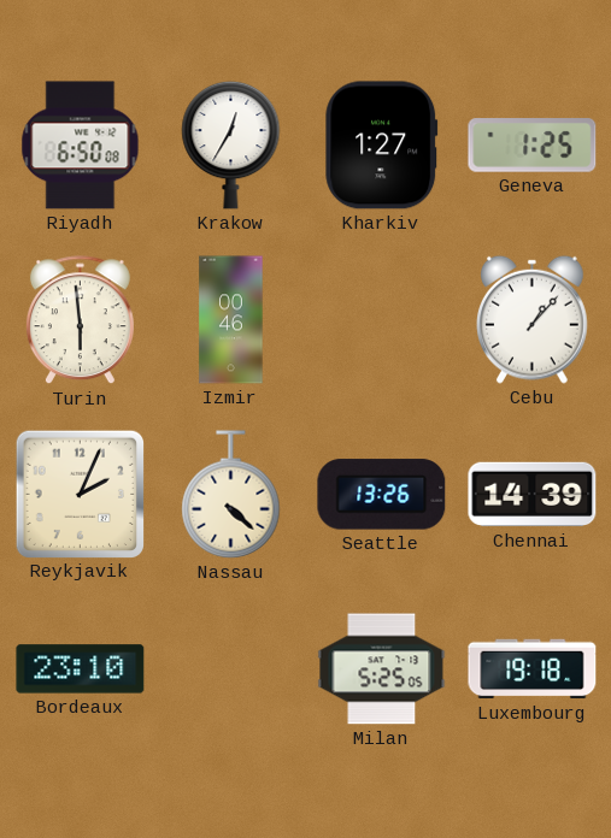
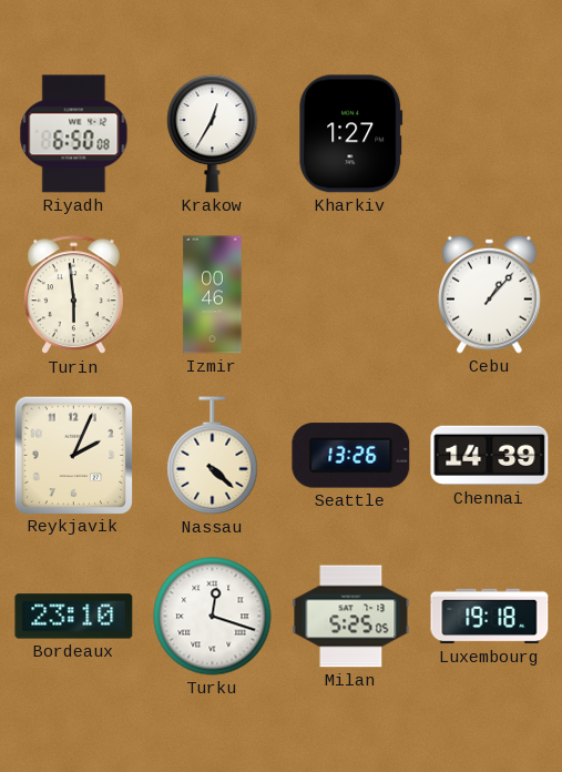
Geneva: 1:25 -> none
Turku: none -> 12:18
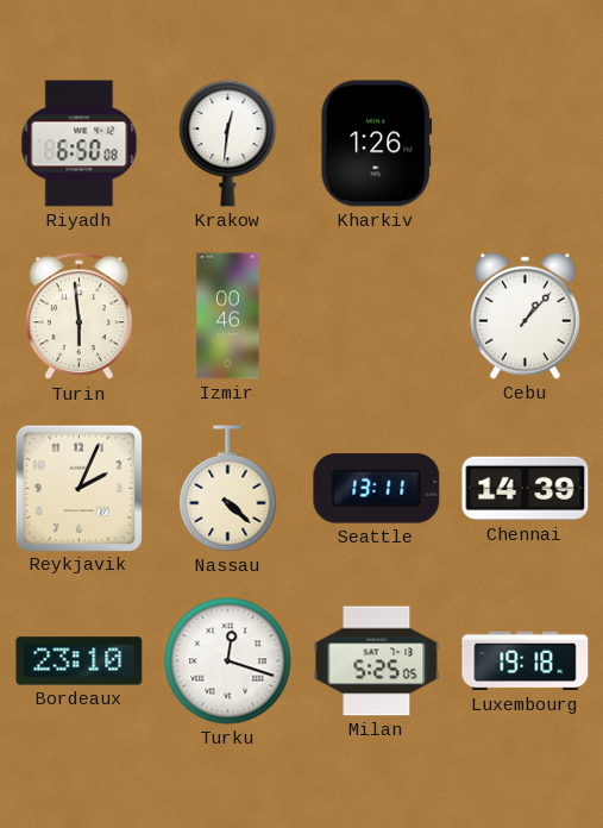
Krakow: 12:35 -> 12:31
Kharkiv: 1:27 -> 1:26
Seattle: 13:26 -> 13:11
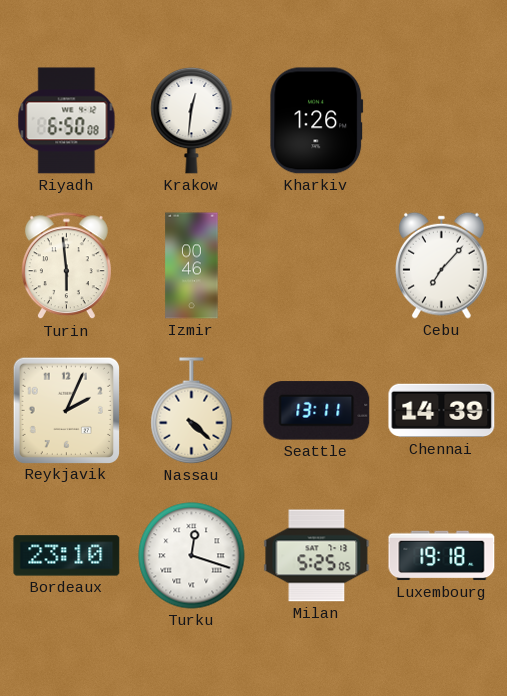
Cebu: 1:07 -> 7:07
